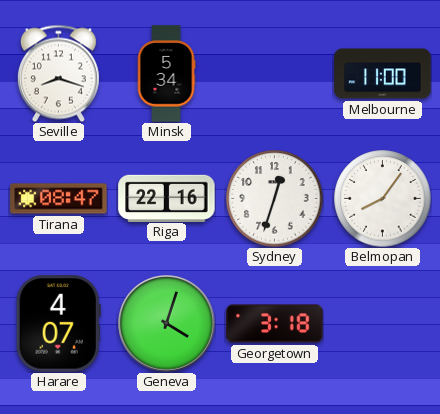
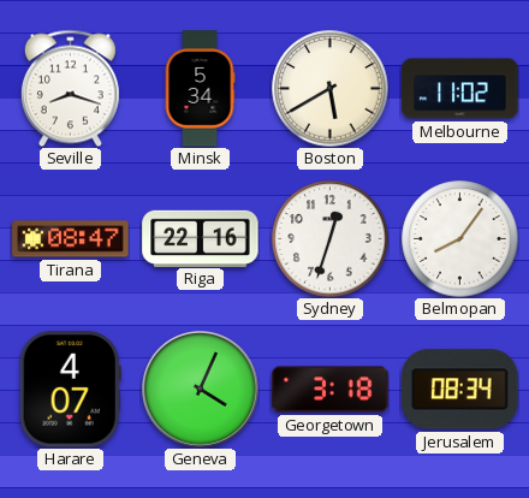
Boston: none -> 5:40
Melbourne: 11:00 -> 11:02
Geneva: 4:03 -> 4:04
Jerusalem: none -> 08:34
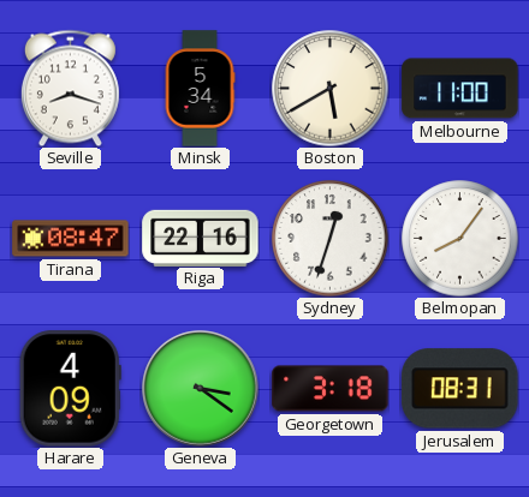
Melbourne: 11:02 -> 11:00
Harare: 4:07 -> 4:09
Geneva: 4:04 -> 3:21
Jerusalem: 08:34 -> 08:31
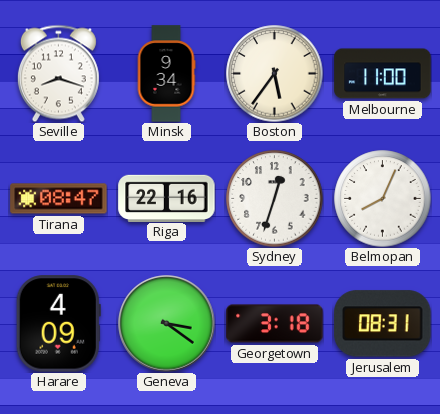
Minsk: 5:34 -> 9:34
Boston: 5:40 -> 5:36
Belmopan: 8:06 -> 8:04
